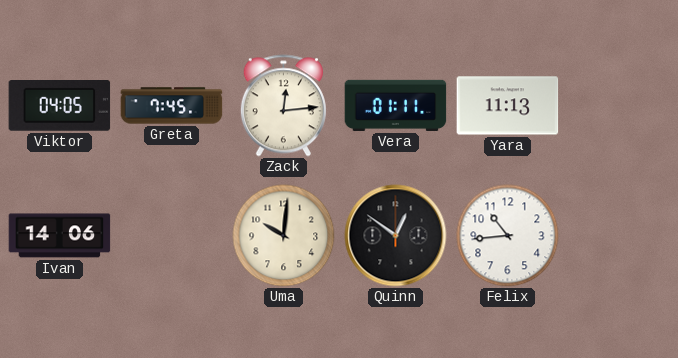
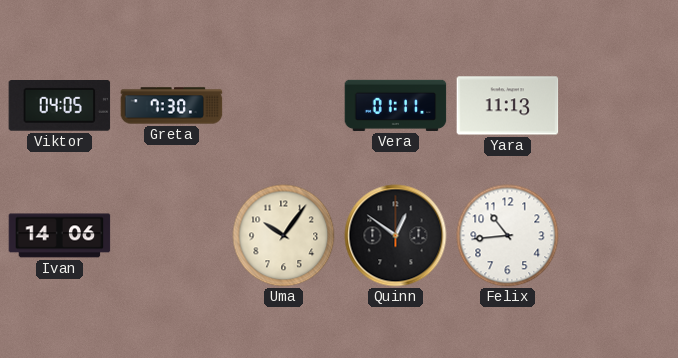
Greta: 7:45 -> 7:30
Zack: 12:14 -> none
Uma: 10:01 -> 10:06
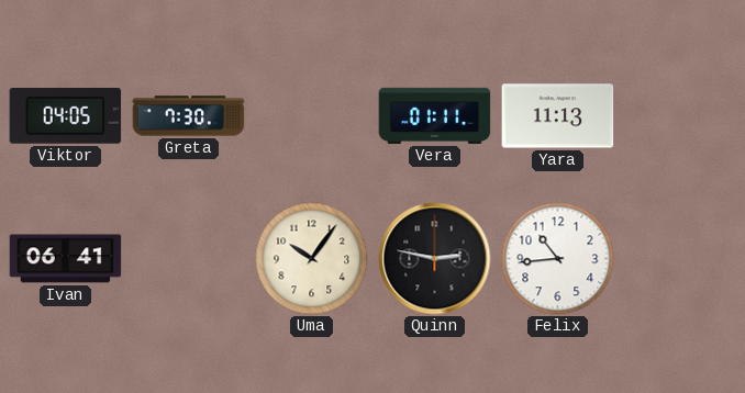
Ivan: 14:06 -> 06:41
Quinn: 12:51 -> 2:47
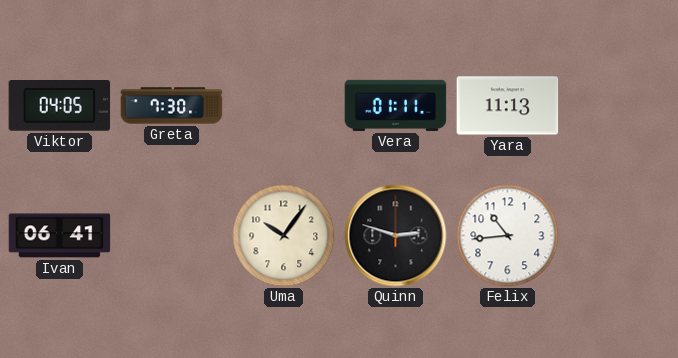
Quinn: 2:47 -> 2:48
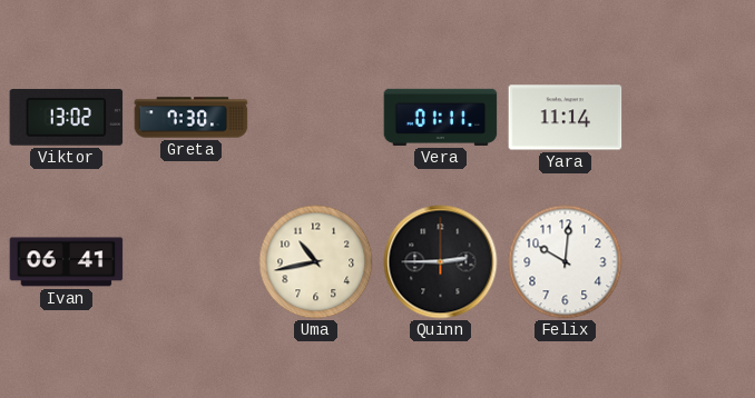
Viktor: 04:05 -> 13:02
Yara: 11:13 -> 11:14
Uma: 10:06 -> 10:43
Quinn: 2:48 -> 2:45
Felix: 10:44 -> 10:01
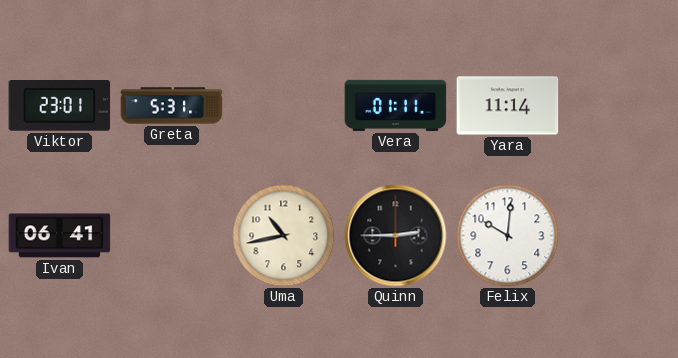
Viktor: 13:02 -> 23:01
Greta: 7:30 -> 5:31
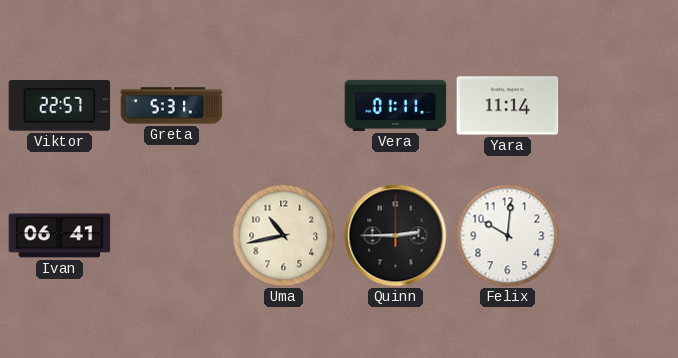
Viktor: 23:01 -> 22:57
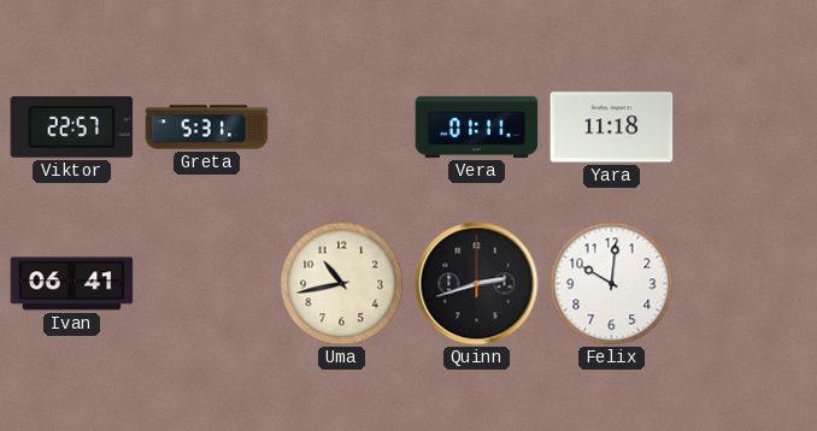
Yara: 11:14 -> 11:18
Quinn: 2:45 -> 2:42
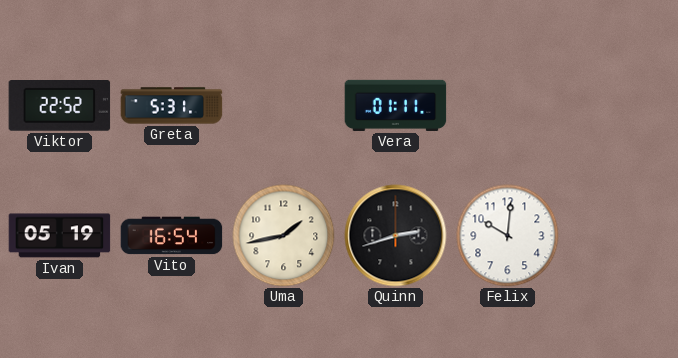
Viktor: 22:57 -> 22:52
Yara: 11:18 -> none
Ivan: 06:41 -> 05:19
Vito: none -> 16:54
Uma: 10:43 -> 1:43
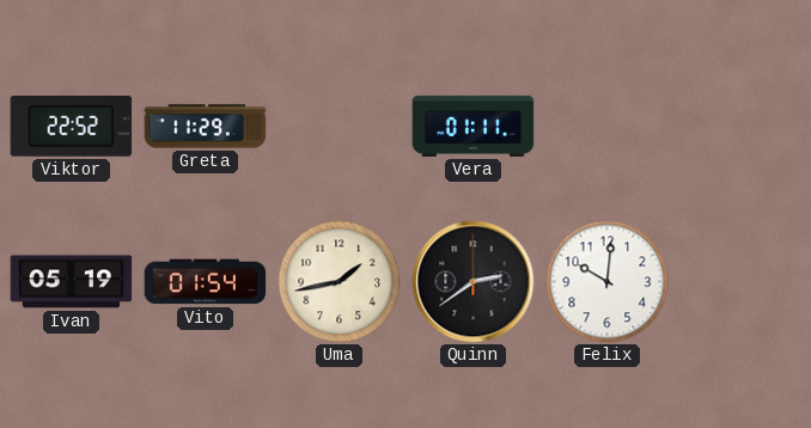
Greta: 5:31 -> 11:29
Vito: 16:54 -> 01:54
Quinn: 2:42 -> 2:39
